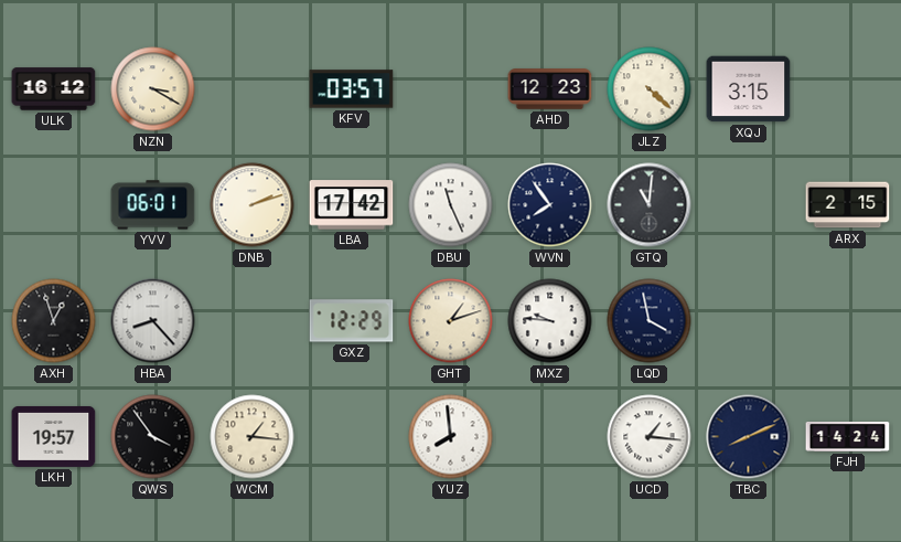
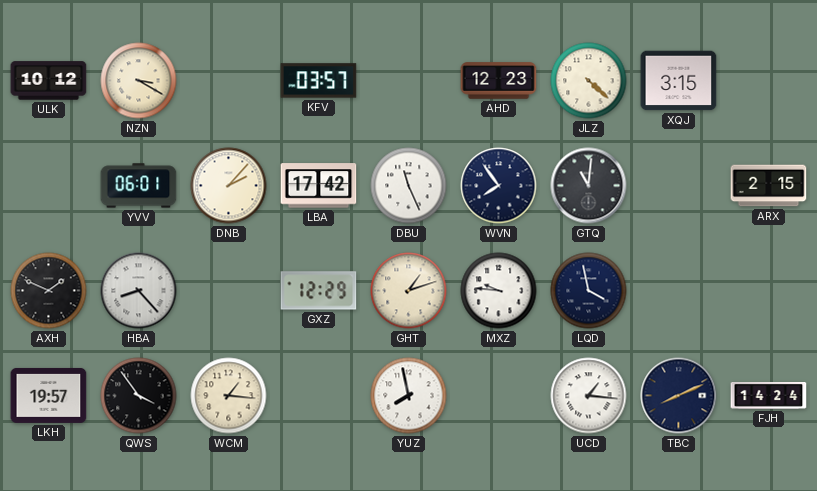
ULK: 16:12 -> 10:12
DNB: 2:12 -> 2:07
AXH: 12:57 -> 1:49
YUZ: 7:59 -> 7:58
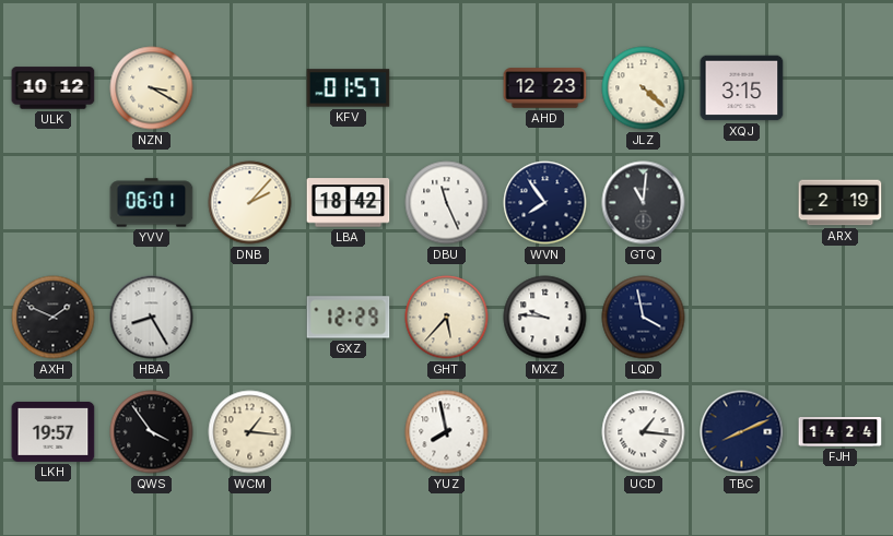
KFV: 03:57 -> 01:57
LBA: 17:42 -> 18:42
ARX: 2:15 -> 2:19
HBA: 8:23 -> 8:25
GHT: 1:12 -> 5:37
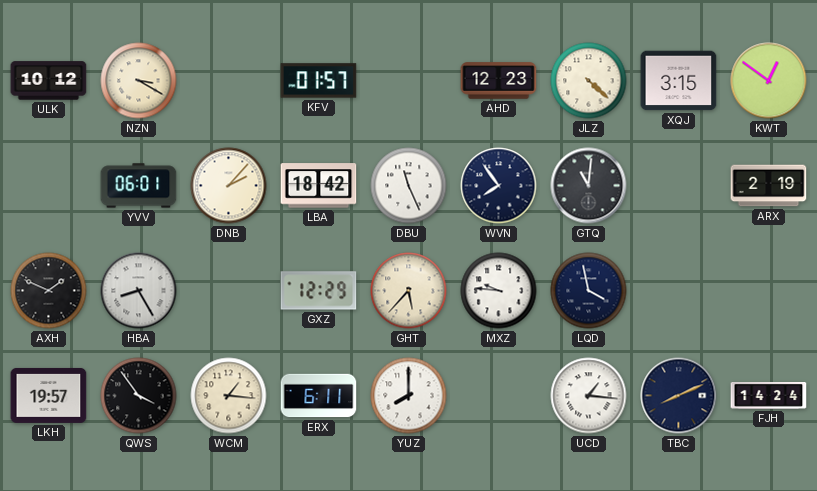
KWT: none -> 12:51
ERX: none -> 6:11
YUZ: 7:58 -> 8:00
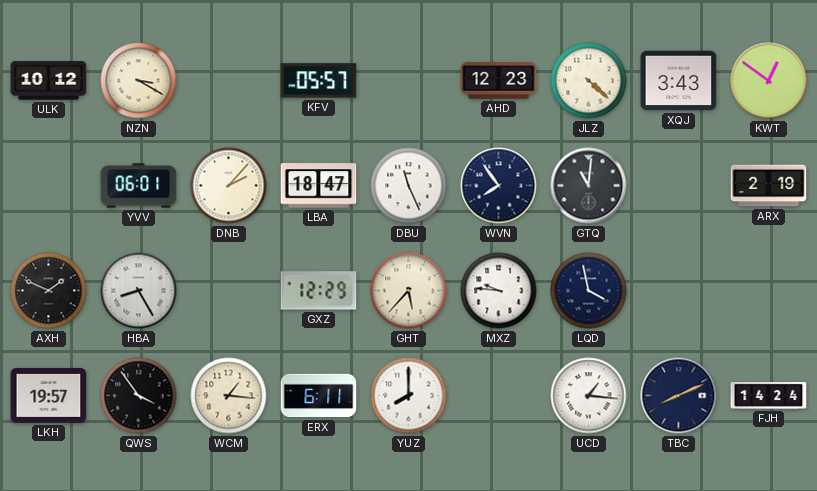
KFV: 01:57 -> 05:57
XQJ: 3:15 -> 3:43
LBA: 18:42 -> 18:47
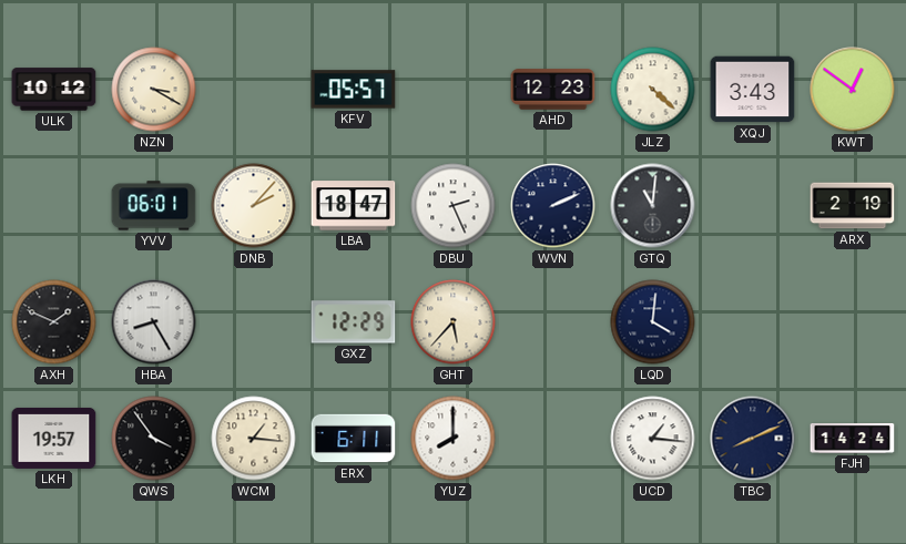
DBU: 11:26 -> 2:26
WVN: 7:54 -> 2:11
MXZ: 9:46 -> none
LQD: 3:58 -> 4:01
